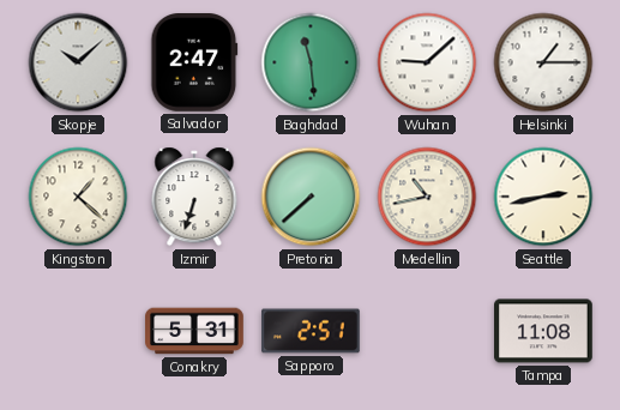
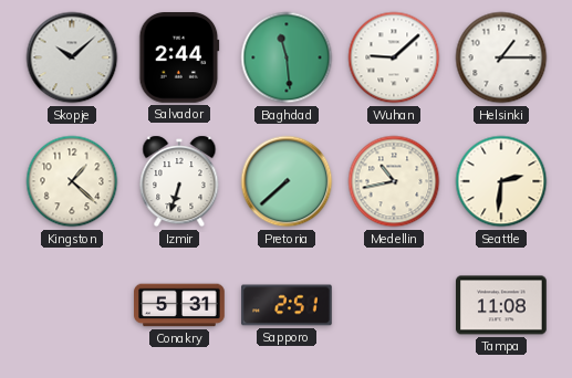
Salvador: 2:47 -> 2:44
Seattle: 2:43 -> 2:31
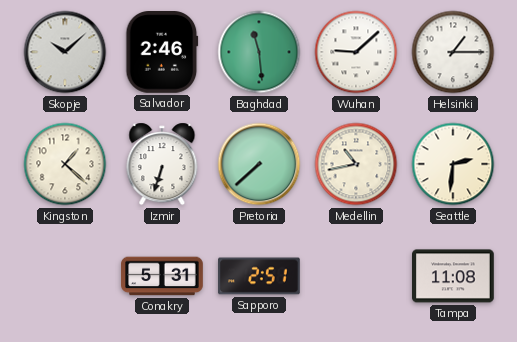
Salvador: 2:44 -> 2:46
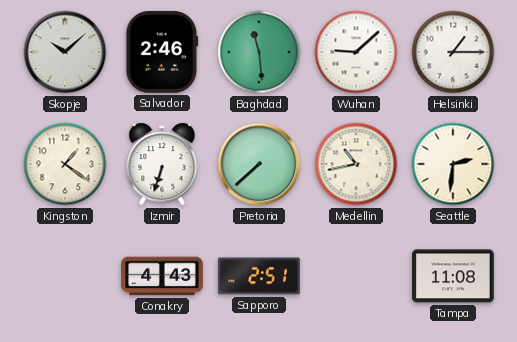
Kingston: 1:22 -> 1:21
Conakry: 5:31 -> 4:43
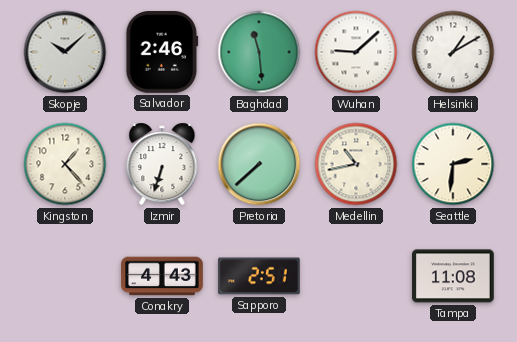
Helsinki: 1:15 -> 1:10
Kingston: 1:21 -> 1:23
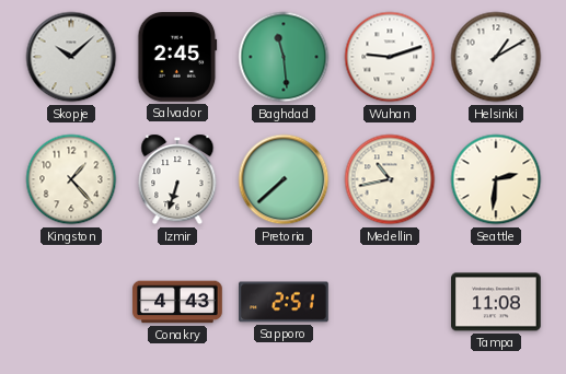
Salvador: 2:46 -> 2:45
Wuhan: 9:08 -> 9:12
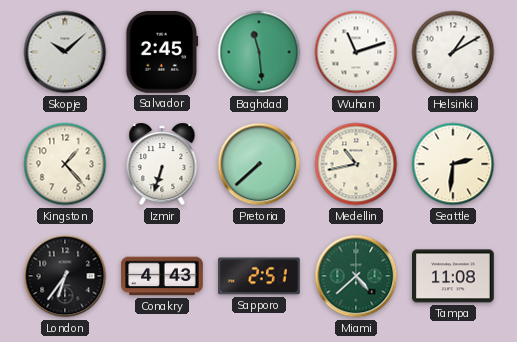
Wuhan: 9:12 -> 11:12
London: none -> 6:36
Miami: none -> 4:38
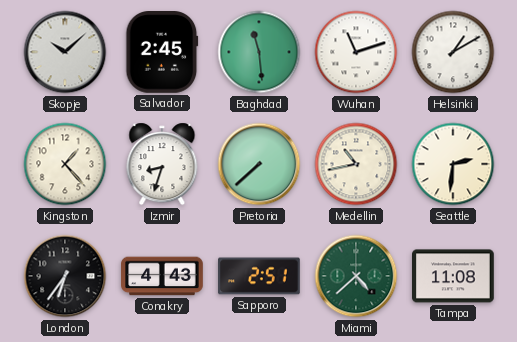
Izmir: 6:33 -> 8:33
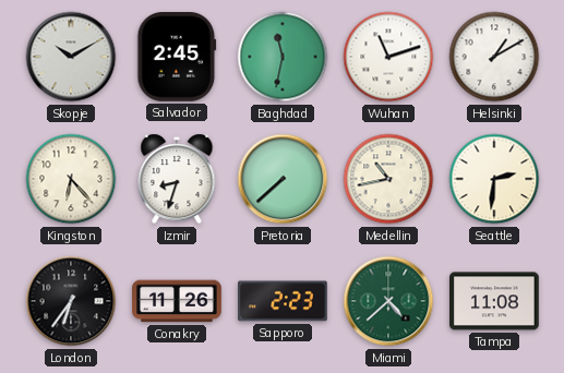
Skopje: 10:08 -> 10:10
Baghdad: 11:29 -> 11:32
Kingston: 1:23 -> 6:23
Conakry: 4:43 -> 11:26
Sapporo: 2:51 -> 2:23
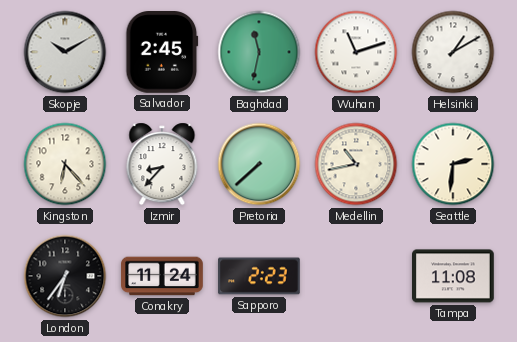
Izmir: 8:33 -> 8:37
Conakry: 11:26 -> 11:24
Miami: 4:38 -> none
